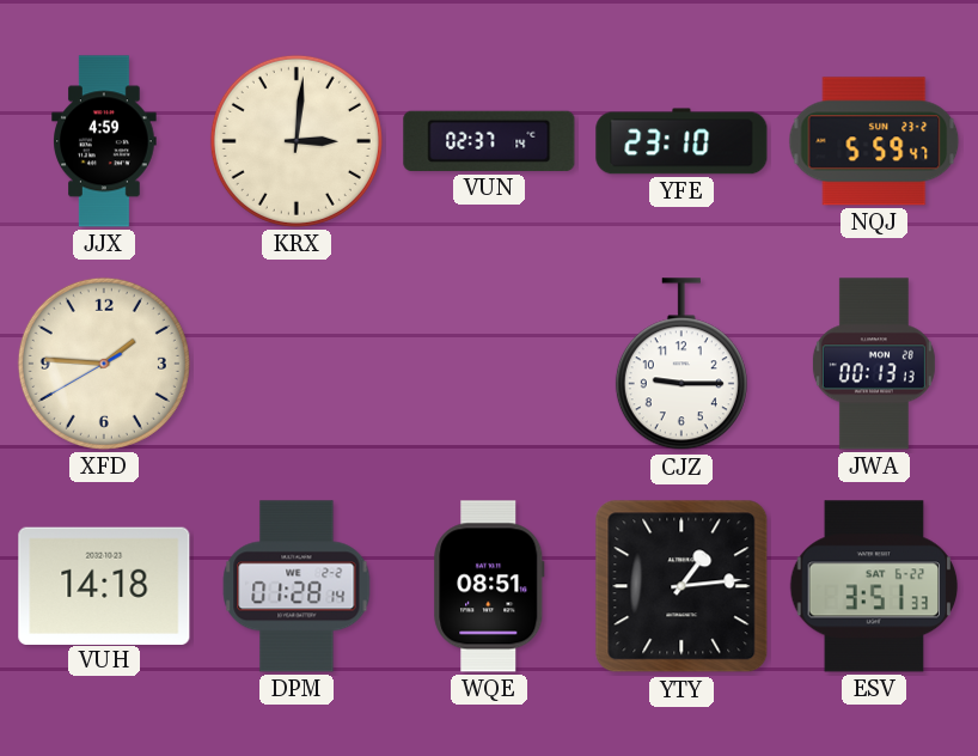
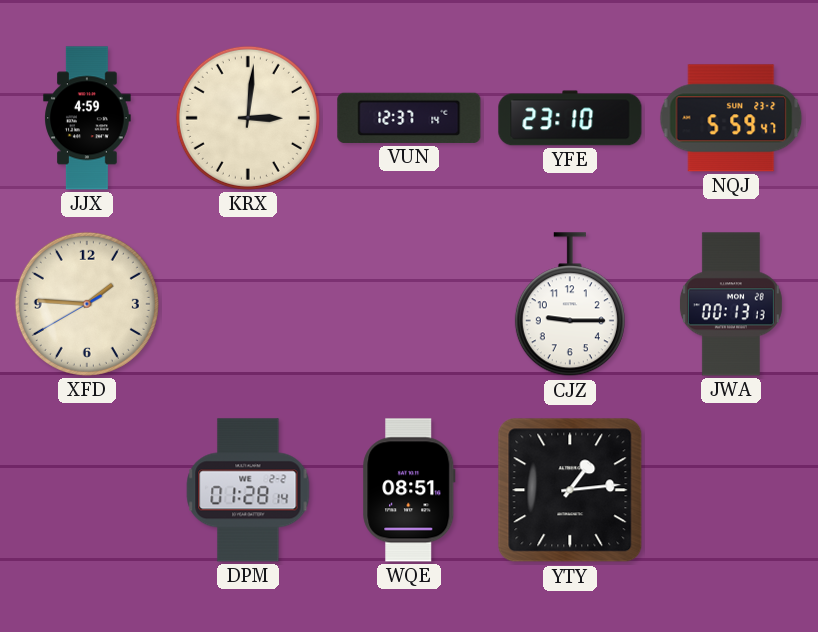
VUN: 02:37 -> 12:37
VUH: 14:18 -> none
ESV: 3:51 -> none
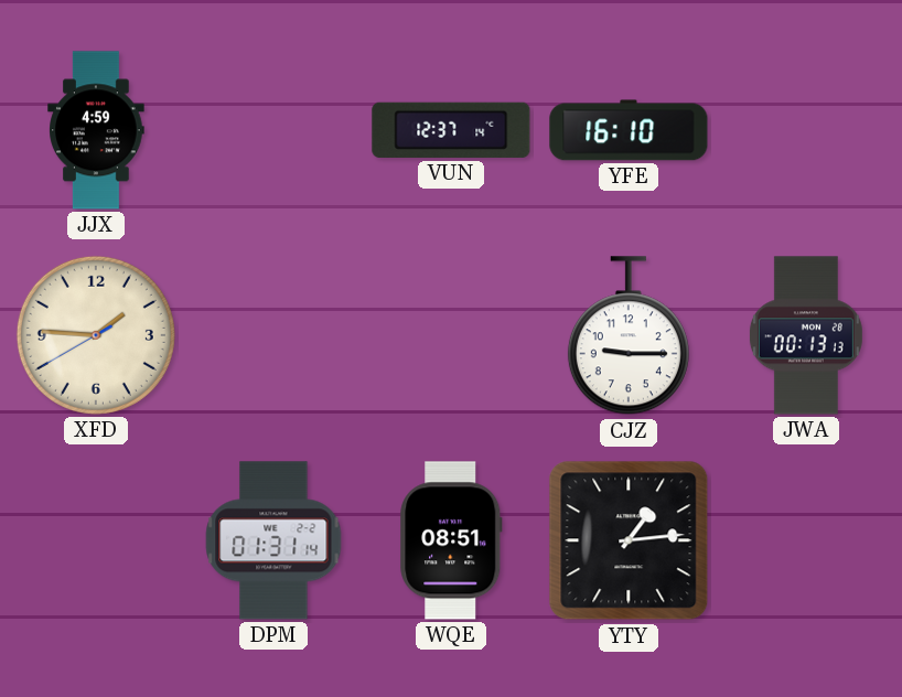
KRX: 3:01 -> none
YFE: 23:10 -> 16:10
NQJ: 5:59 -> none
DPM: 01:28 -> 01:31
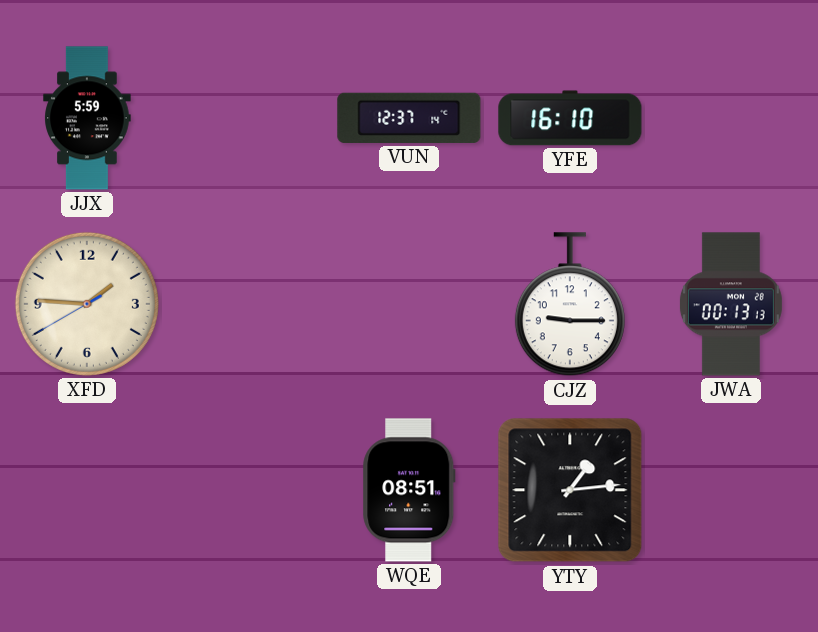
JJX: 4:59 -> 5:59
DPM: 01:31 -> none
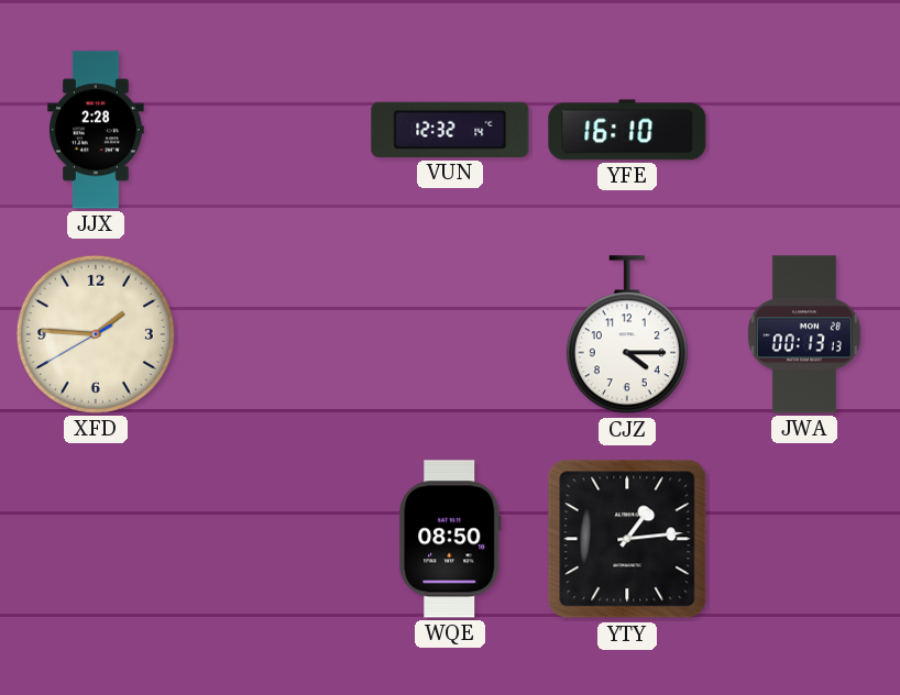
JJX: 5:59 -> 2:28
VUN: 12:37 -> 12:32
CJZ: 9:15 -> 4:15
WQE: 08:51 -> 08:50
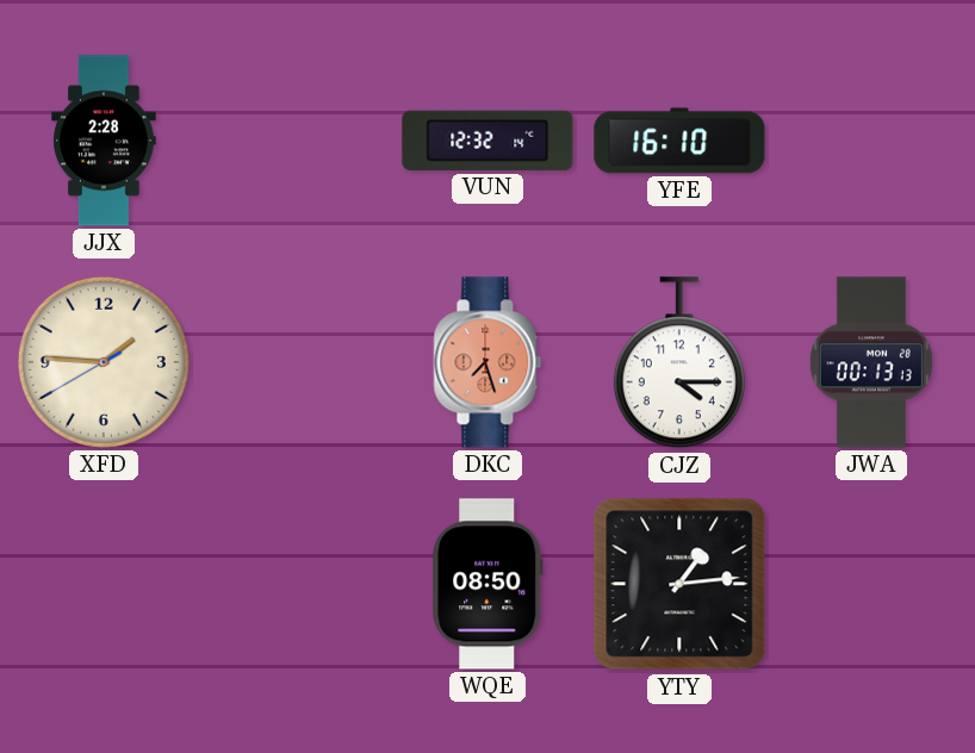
DKC: none -> 7:27
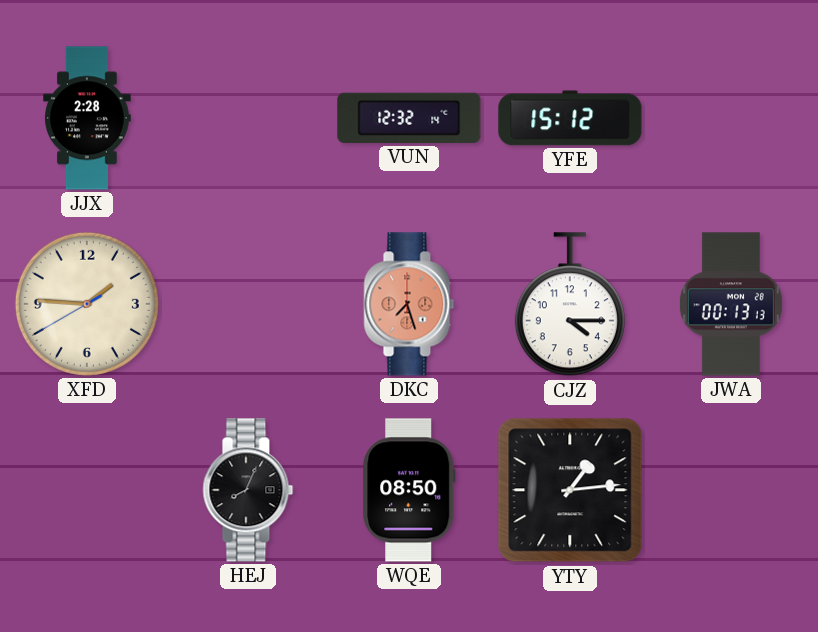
YFE: 16:10 -> 15:12
HEJ: none -> 8:04
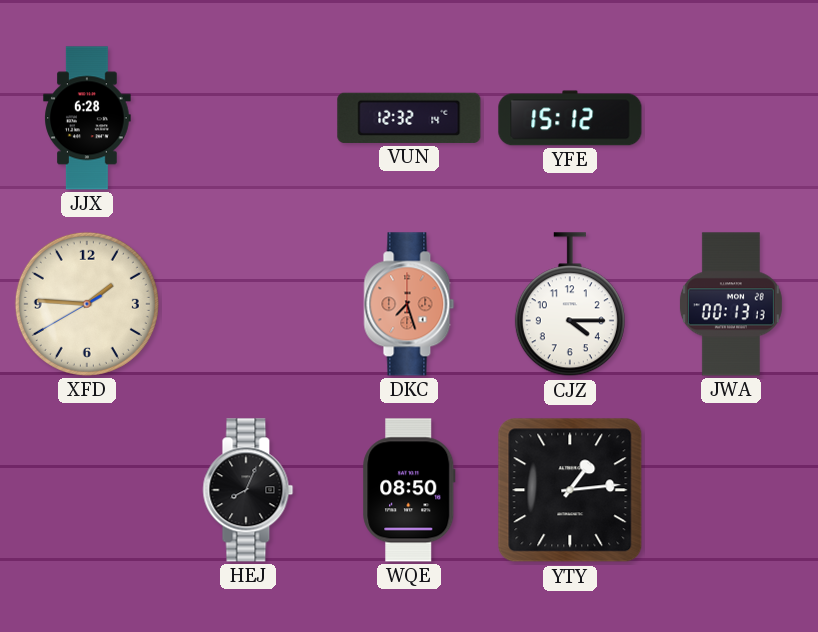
JJX: 2:28 -> 6:28
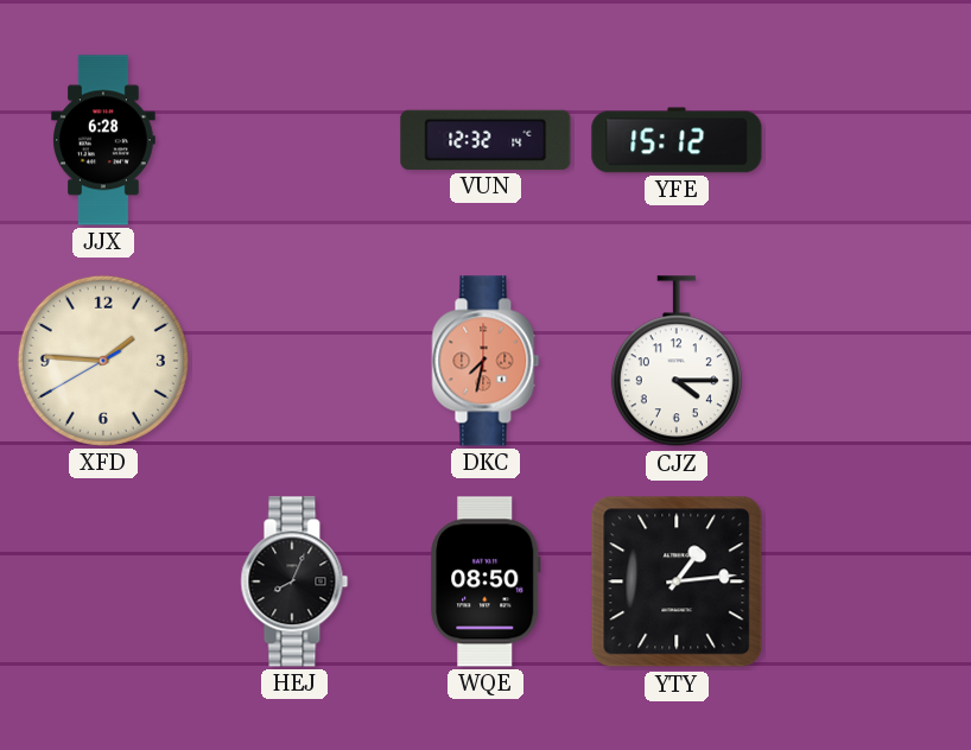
DKC: 7:27 -> 7:32
JWA: 00:13 -> none
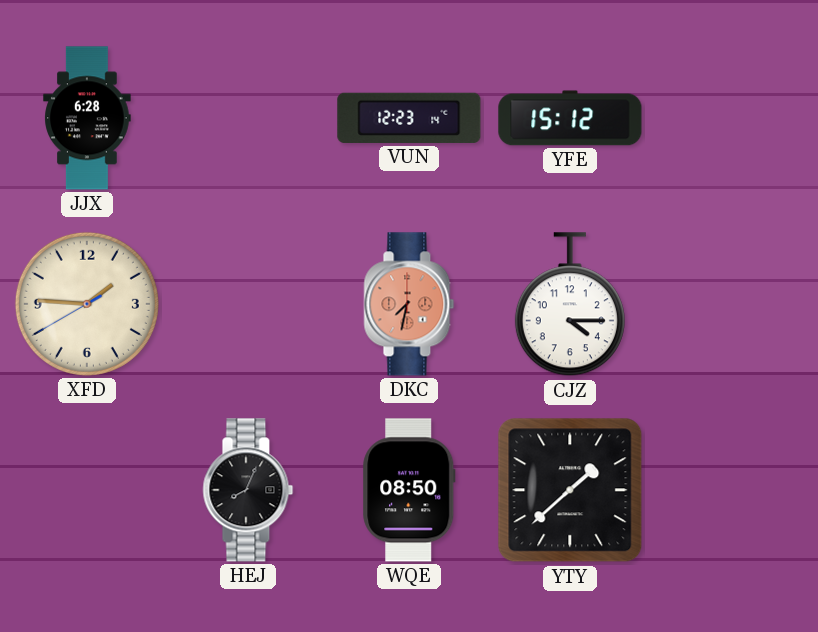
VUN: 12:32 -> 12:23
YTY: 1:14 -> 1:38
